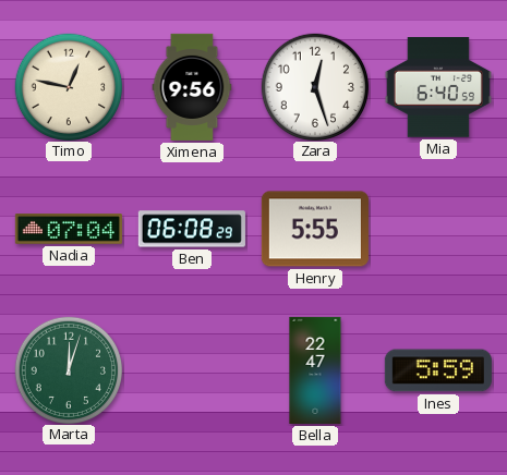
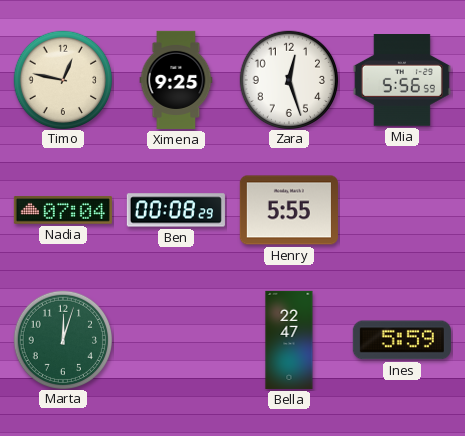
Ximena: 9:56 -> 9:25
Mia: 6:40 -> 5:56
Ben: 06:08 -> 00:08
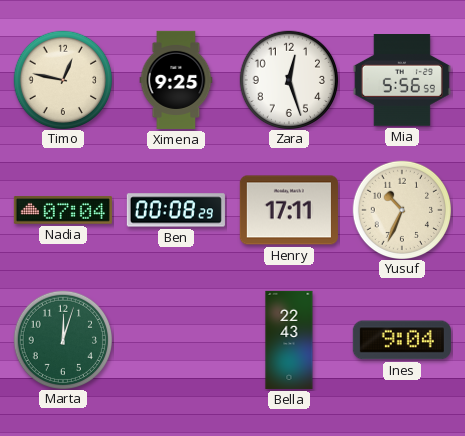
Henry: 5:55 -> 17:11
Yusuf: none -> 10:34
Bella: 22:47 -> 22:43
Ines: 5:59 -> 9:04
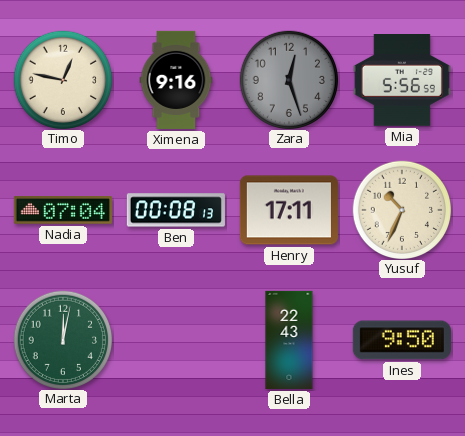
Ximena: 9:25 -> 9:16
Zara dial: white -> grey
Ben: 00:08:29 -> 00:08:13
Marta: 12:03 -> 12:02
Ines: 9:04 -> 9:50
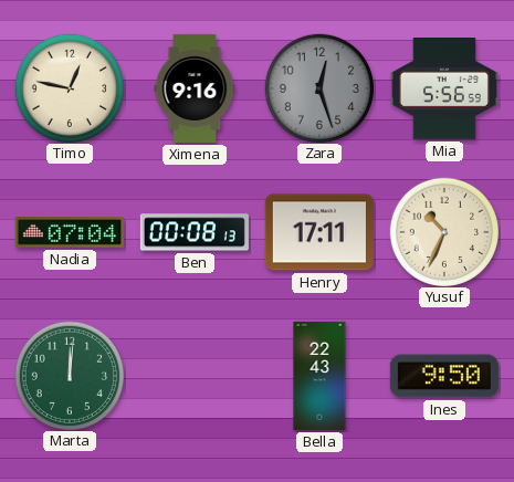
Marta: 12:02 -> 12:01
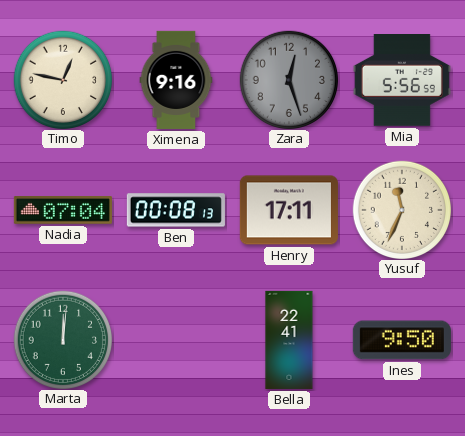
Yusuf: 10:34 -> 11:34
Bella: 22:43 -> 22:41
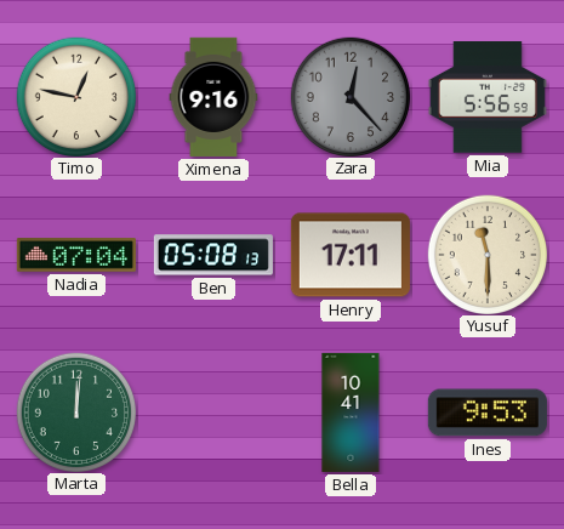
Zara: 12:27 -> 12:23
Ben: 00:08 -> 05:08
Yusuf: 11:34 -> 11:30
Bella: 22:41 -> 10:41
Ines: 9:50 -> 9:53
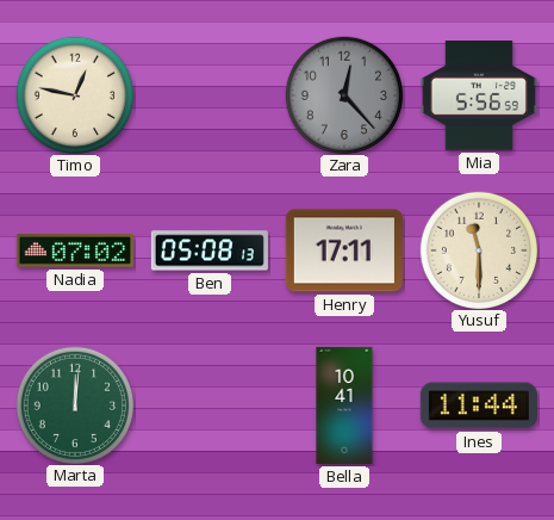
Ximena: 9:16 -> none
Nadia: 07:04 -> 07:02
Ines: 9:53 -> 11:44
